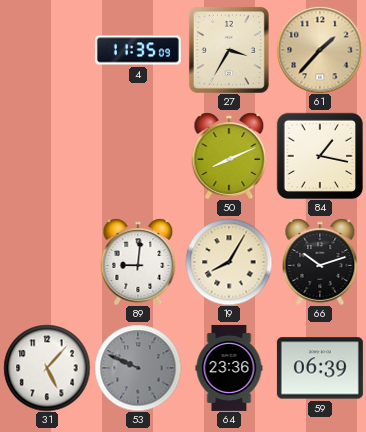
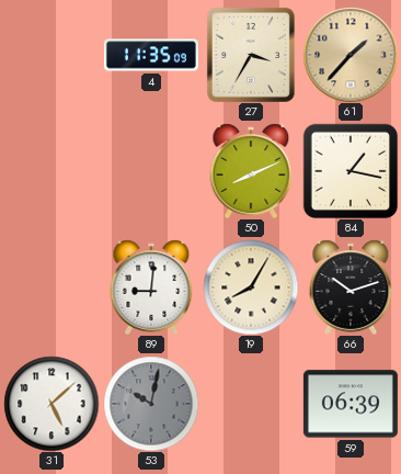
31: 5:07 -> 5:08
53: 9:49 -> 10:02
64: 23:36 -> none
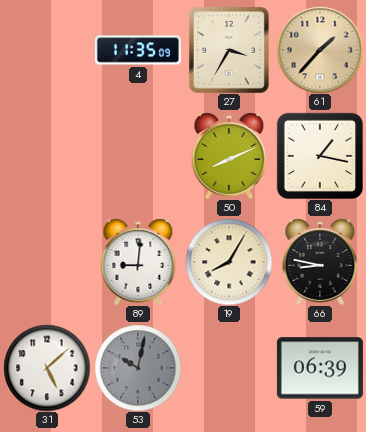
66: 10:12 -> 8:47
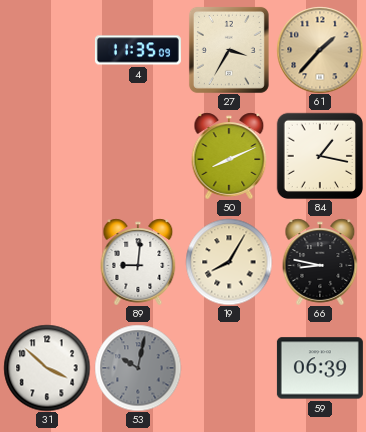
31: 5:08 -> 3:52
